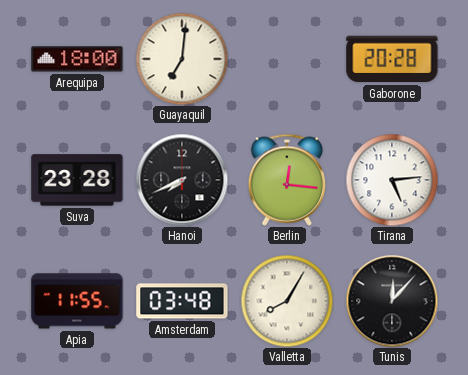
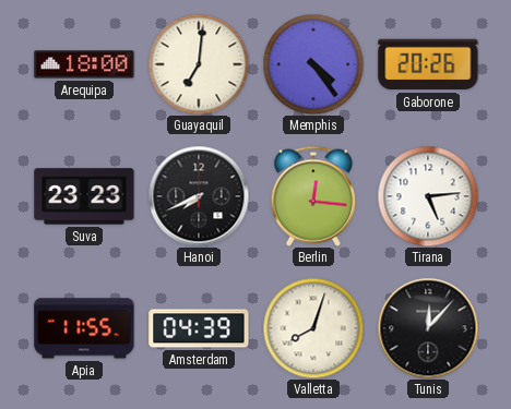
Memphis: none -> 4:24
Gaborone: 20:28 -> 20:26
Suva: 23:28 -> 23:23
Amsterdam: 03:48 -> 04:39
Valletta: 8:05 -> 8:03
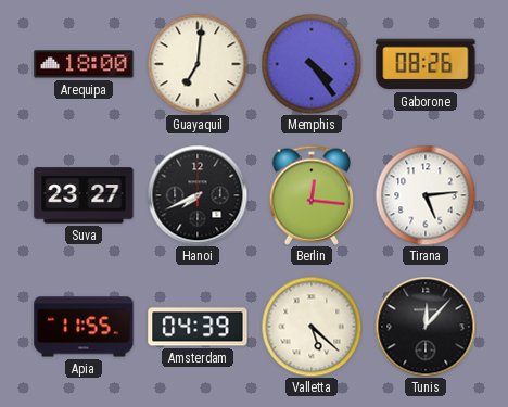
Gaborone: 20:26 -> 08:26
Suva: 23:23 -> 23:27
Valletta: 8:03 -> 5:22
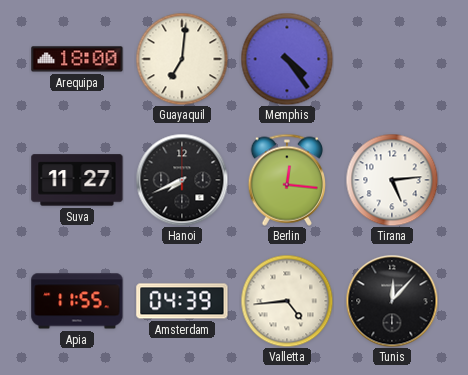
Gaborone: 08:26 -> none
Suva: 23:27 -> 11:27
Valletta: 5:22 -> 4:44
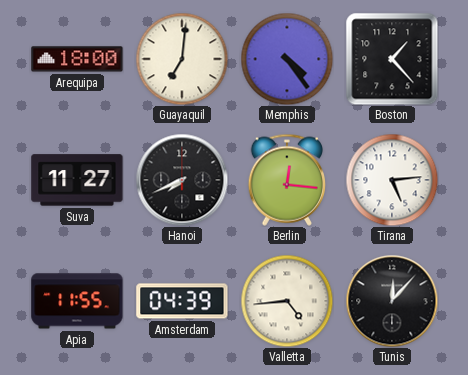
Boston: none -> 1:23
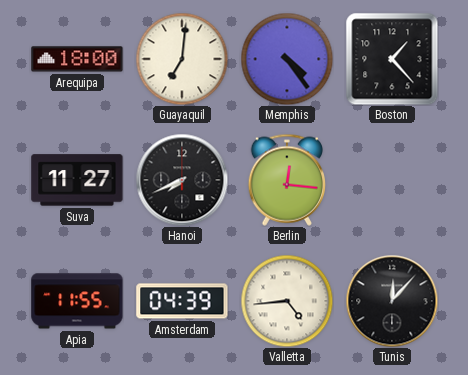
Tirana: 5:14 -> none
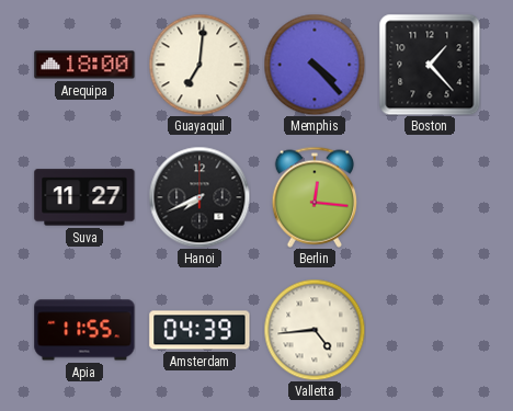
Memphis: 4:24 -> 4:23
Tunis: 12:07 -> none
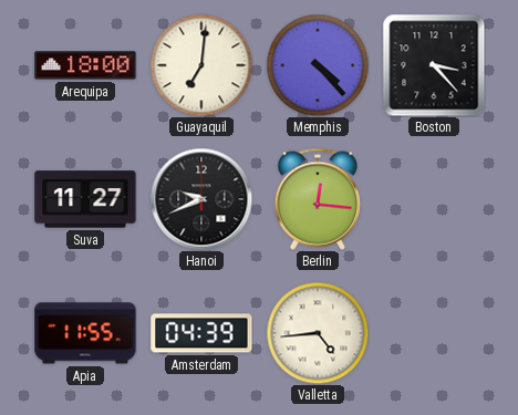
Boston: 1:23 -> 3:23
Hanoi: 7:41 -> 9:41
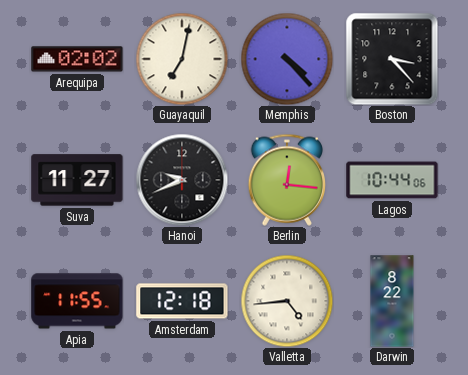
Arequipa: 18:00 -> 02:02
Guayaquil: 7:01 -> 7:02
Lagos: none -> 10:44
Amsterdam: 04:39 -> 12:18
Darwin: none -> 8:22
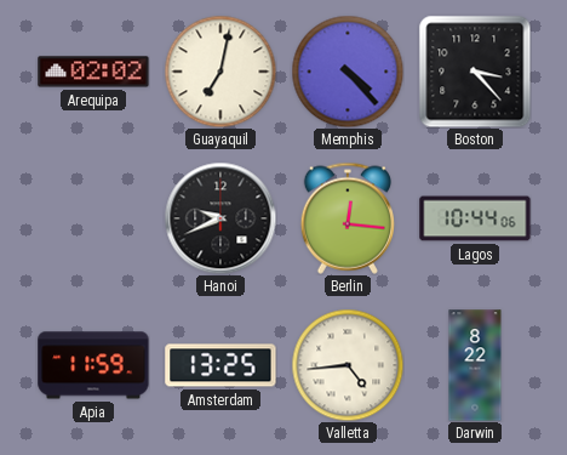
Suva: 11:27 -> none
Apia: 11:55 -> 11:59
Amsterdam: 12:18 -> 13:25
